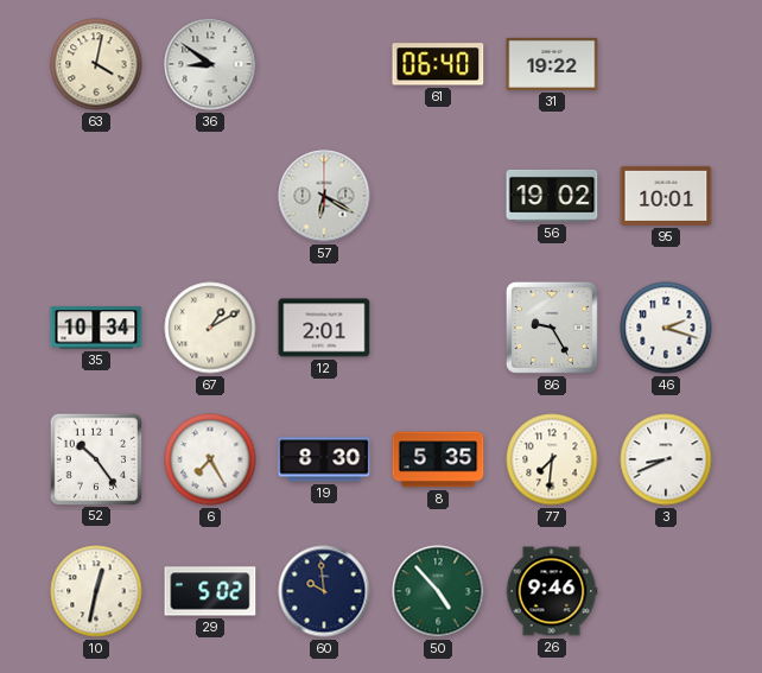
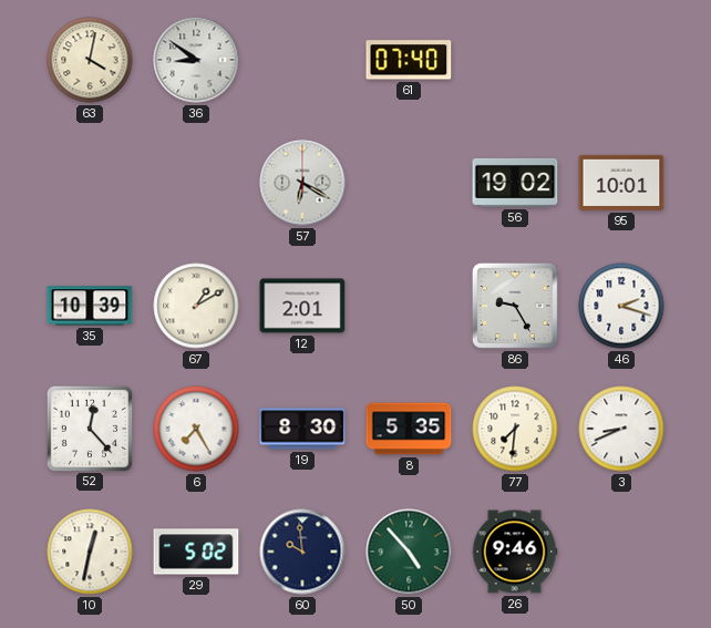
61: 06:40 -> 07:40
31: 19:22 -> none
35: 10:34 -> 10:39
52: 10:24 -> 12:23
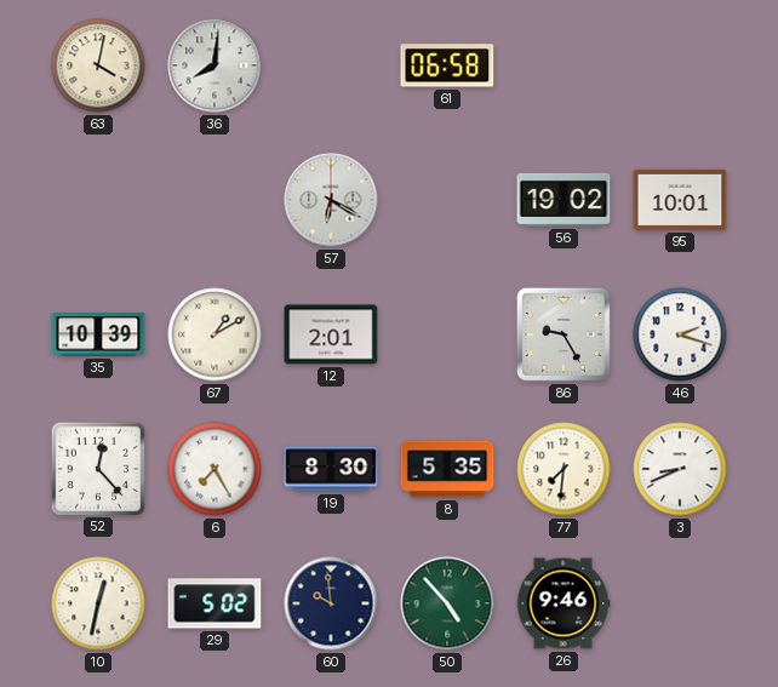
36: 8:51 -> 8:01
61: 07:40 -> 06:58
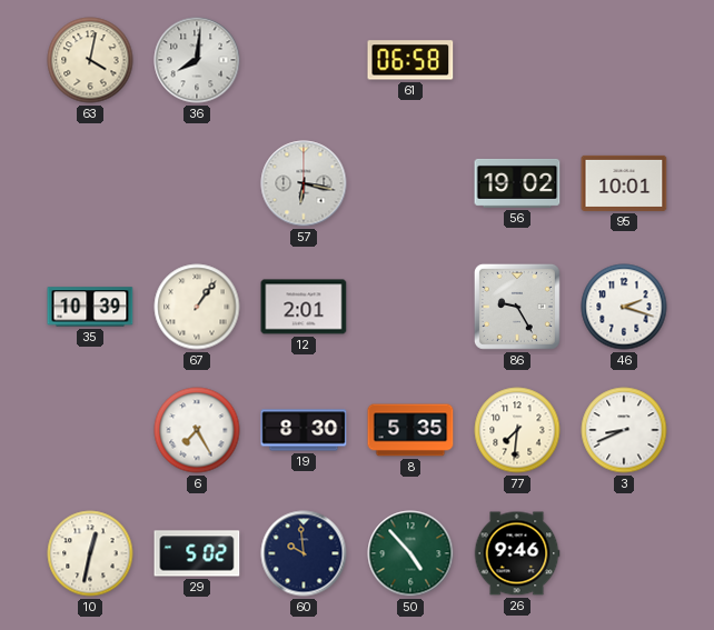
57: 6:20 -> 6:17
67: 1:10 -> 1:06
52: 12:23 -> none
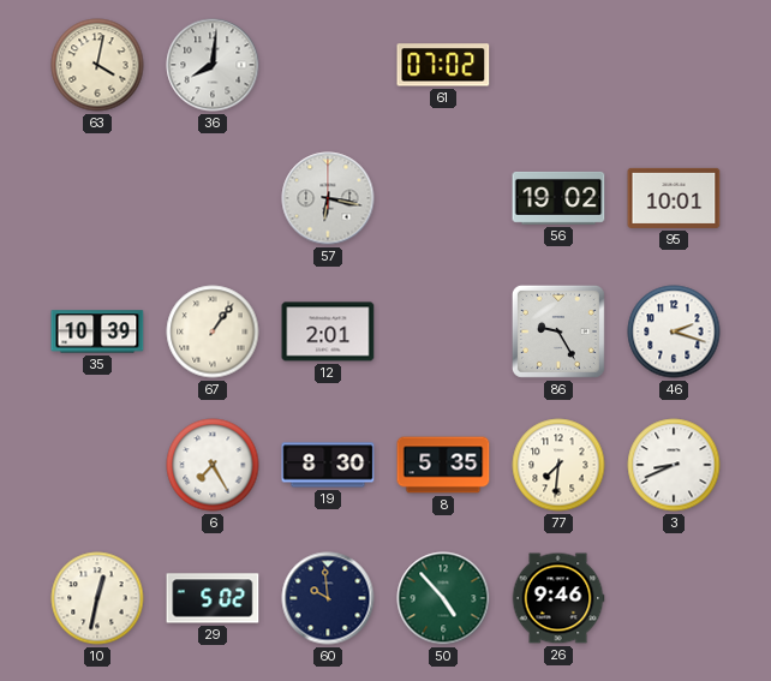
61: 06:58 -> 07:02
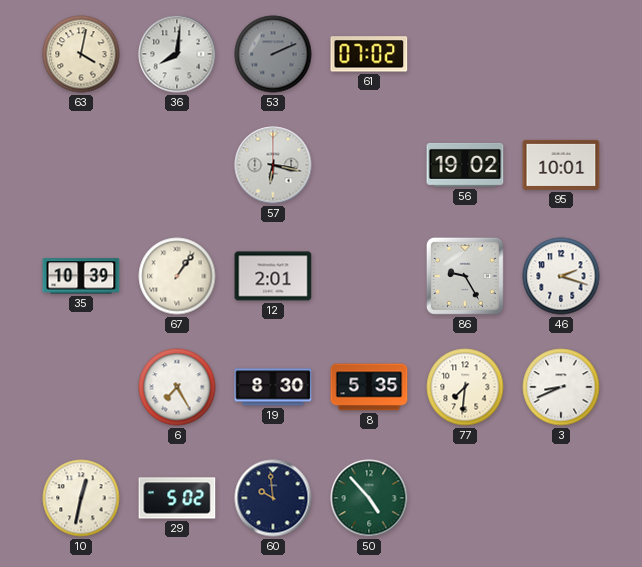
53: none -> 2:11
26: 9:46 -> none
